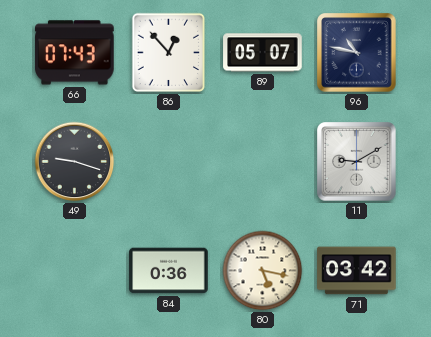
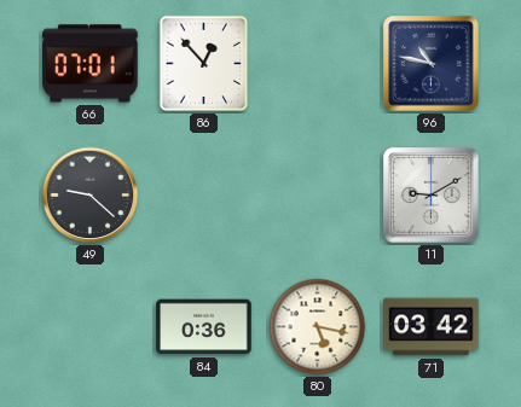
66: 07:43 -> 07:01
89: 05:07 -> none
49: 9:18 -> 9:22
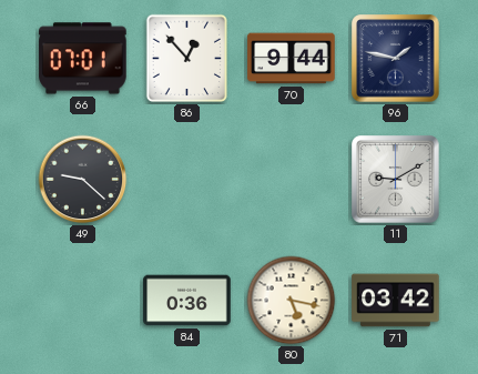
70: none -> 9:44
96: 10:47 -> 1:47
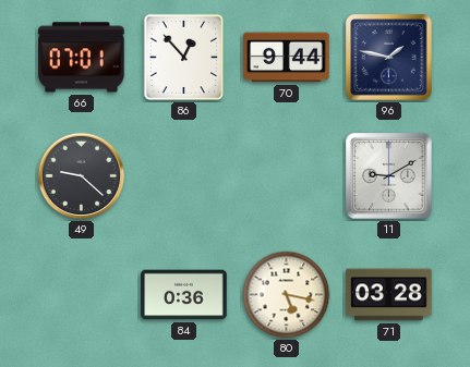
71: 03:42 -> 03:28
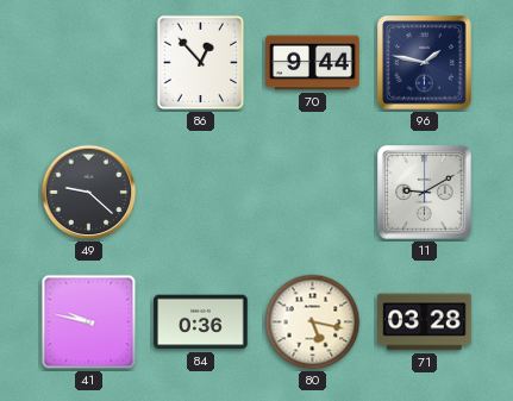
66: 07:01 -> none
41: none -> 9:47
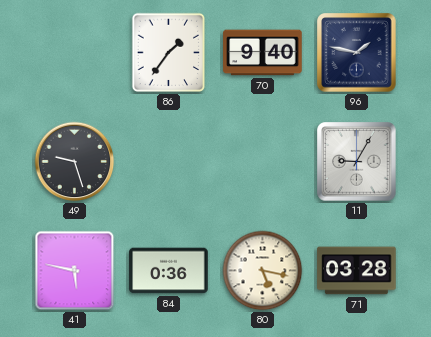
86: 12:53 -> 1:36
70: 9:44 -> 9:40
49: 9:22 -> 9:27
11: 9:10 -> 9:05
41: 9:47 -> 5:47
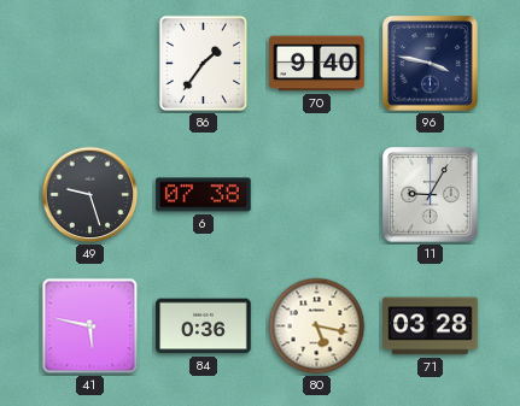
96: 1:47 -> 3:47
6: none -> 07:38
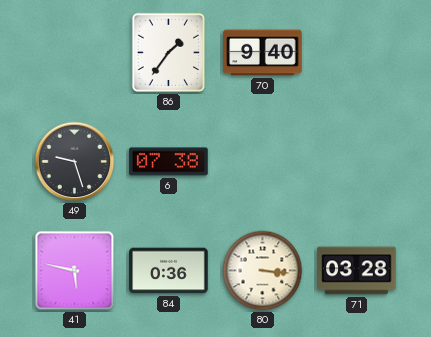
96: 3:47 -> none
11: 9:05 -> none
80: 5:17 -> 3:16
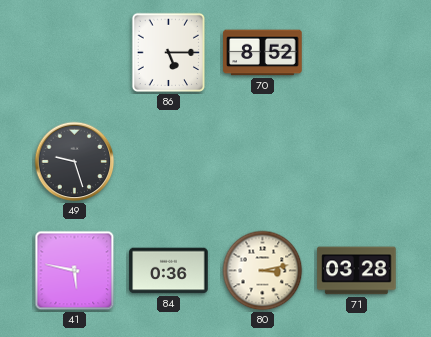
86: 1:36 -> 5:15
70: 9:40 -> 8:52
6: 07:38 -> none
80: 3:16 -> 3:13
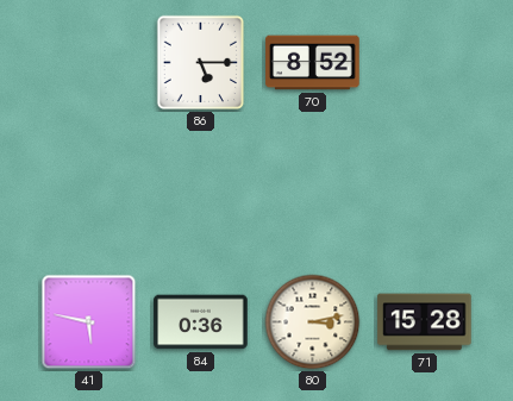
49: 9:27 -> none
71: 03:28 -> 15:28
